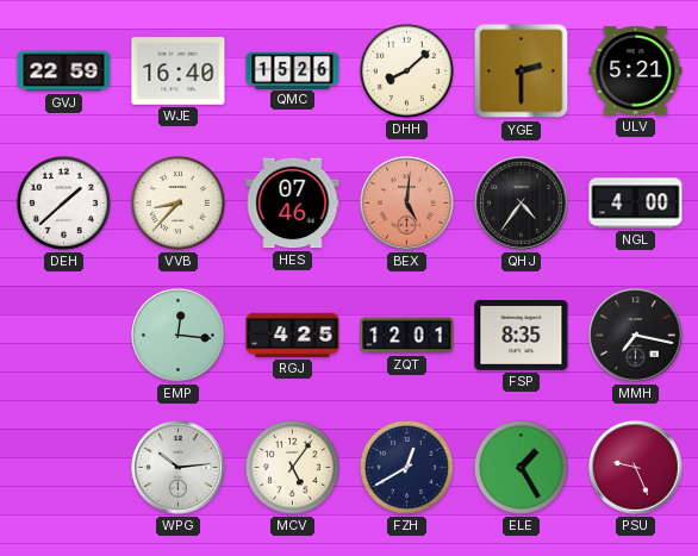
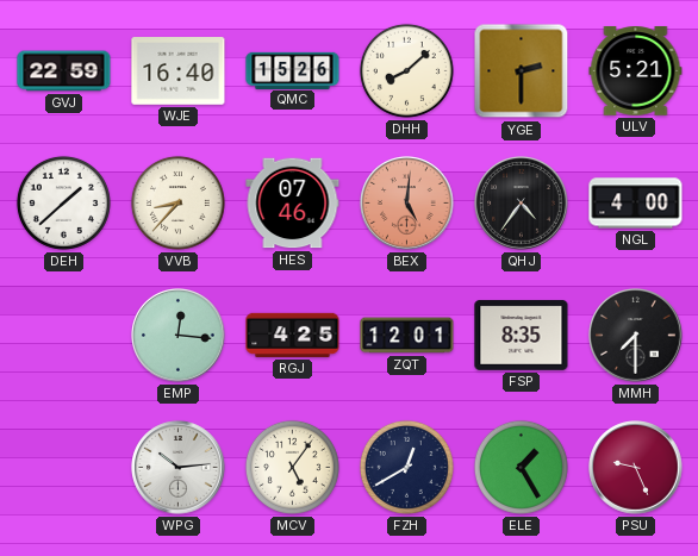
MMH: 7:17 -> 7:30
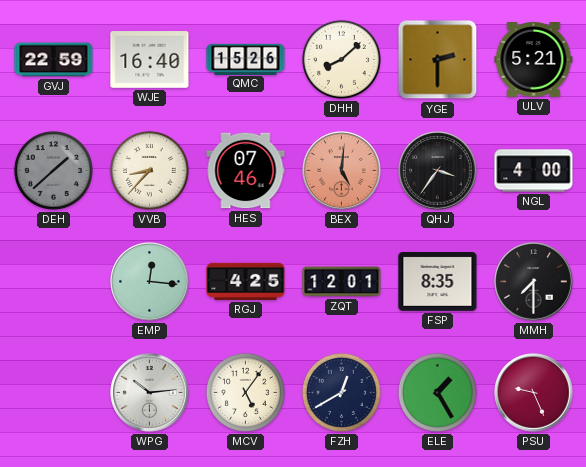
DEH dial: white -> grey
QHJ: 4:36 -> 3:36
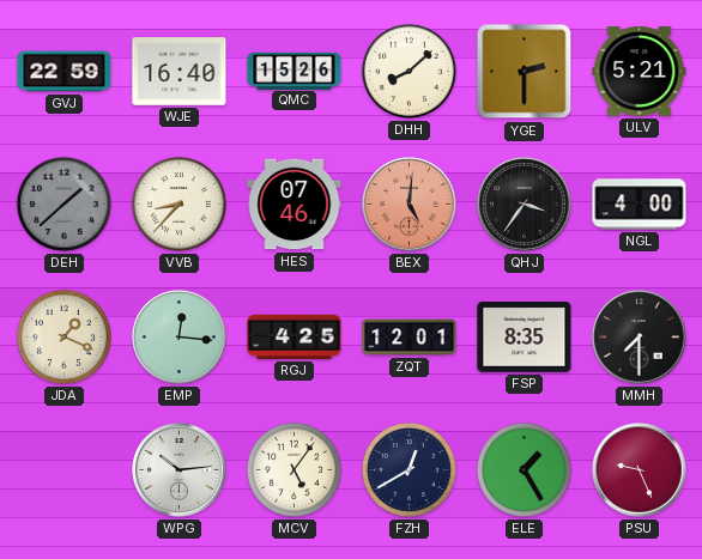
JDA: none -> 1:19
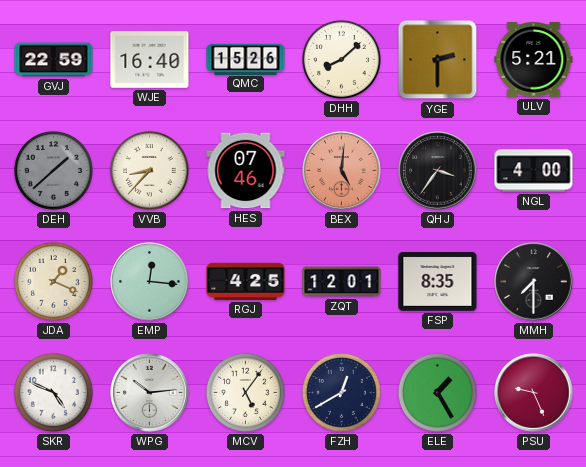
SKR: none -> 4:49
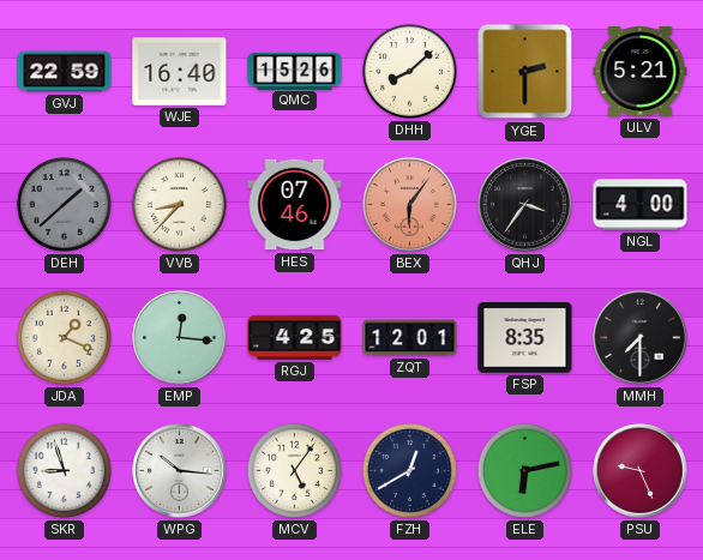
BEX: 5:01 -> 6:06
SKR: 4:49 -> 8:57
WPG: 10:14 -> 10:16
ELE: 1:25 -> 6:13
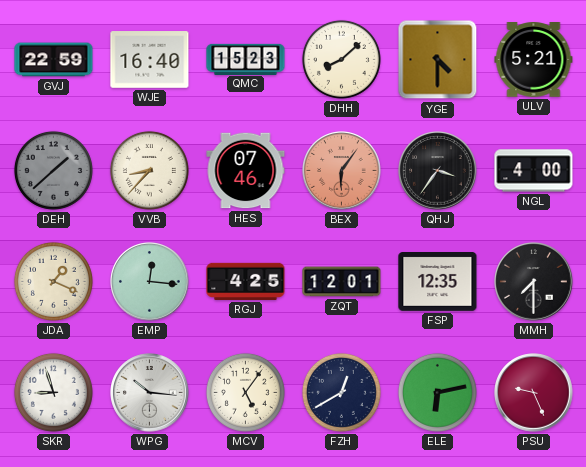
QMC: 15:26 -> 15:23
YGE: 2:30 -> 4:30
FSP: 8:35 -> 12:35
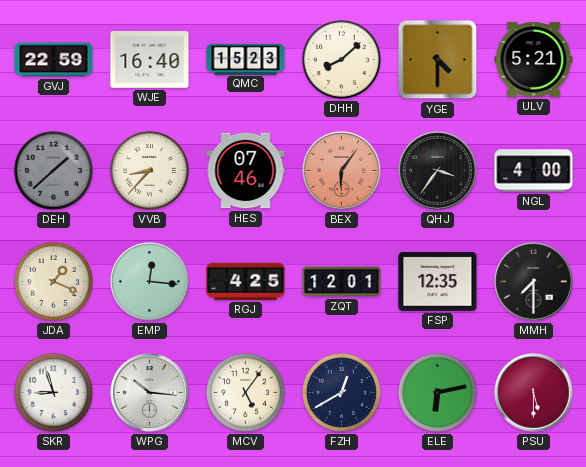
PSU: 9:26 -> 5:30
